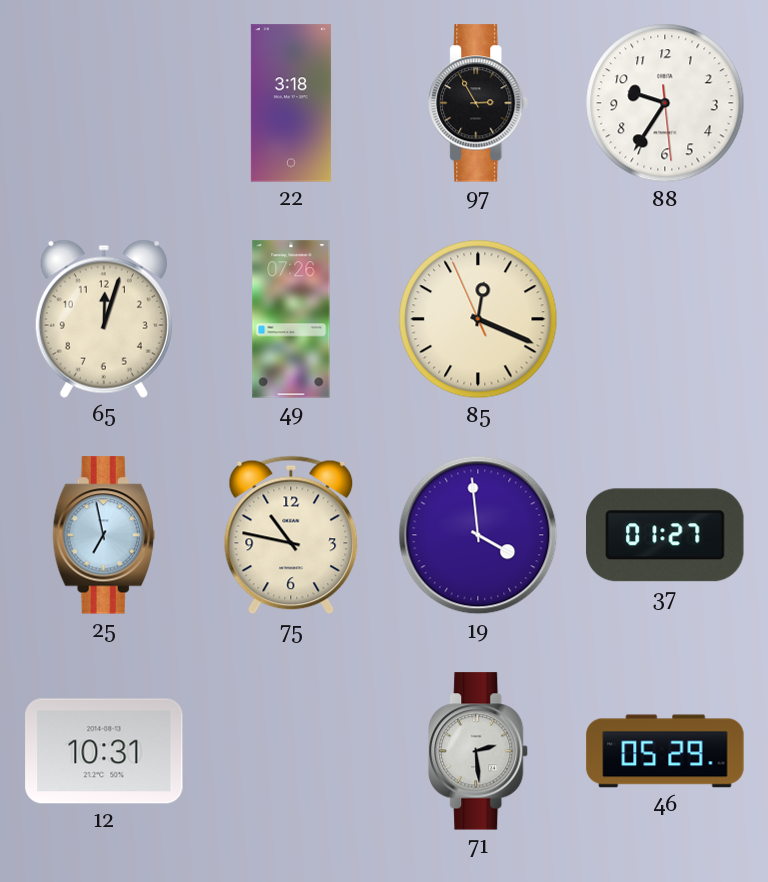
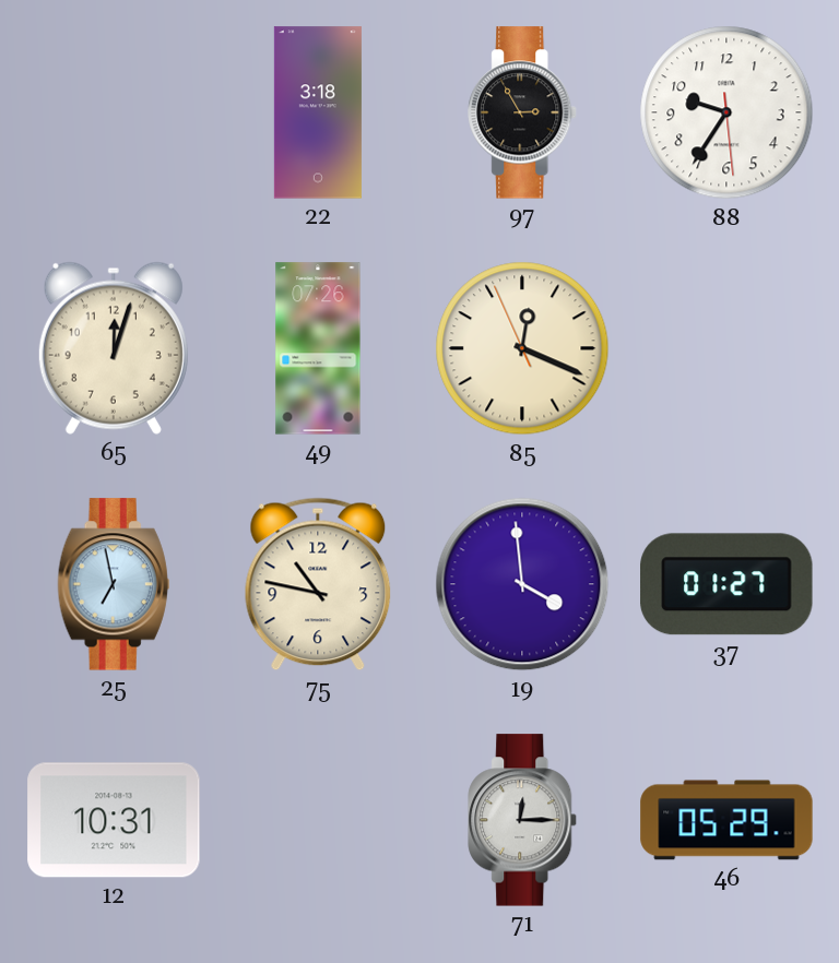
71: 2:29 -> 12:15
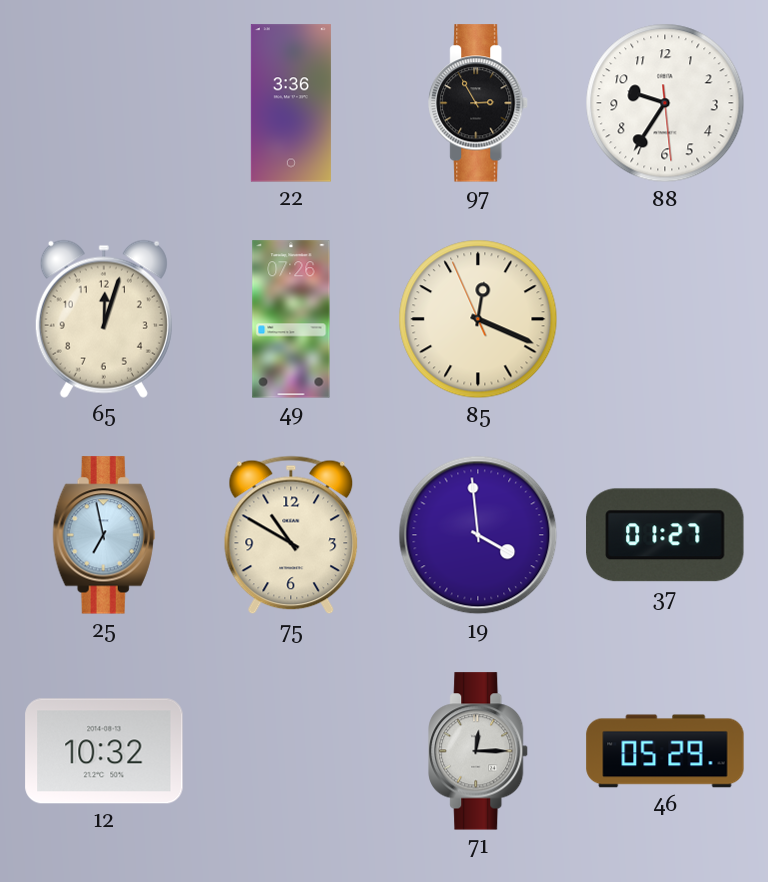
22: 3:18 -> 3:36
75: 10:47 -> 10:50
12: 10:31 -> 10:32
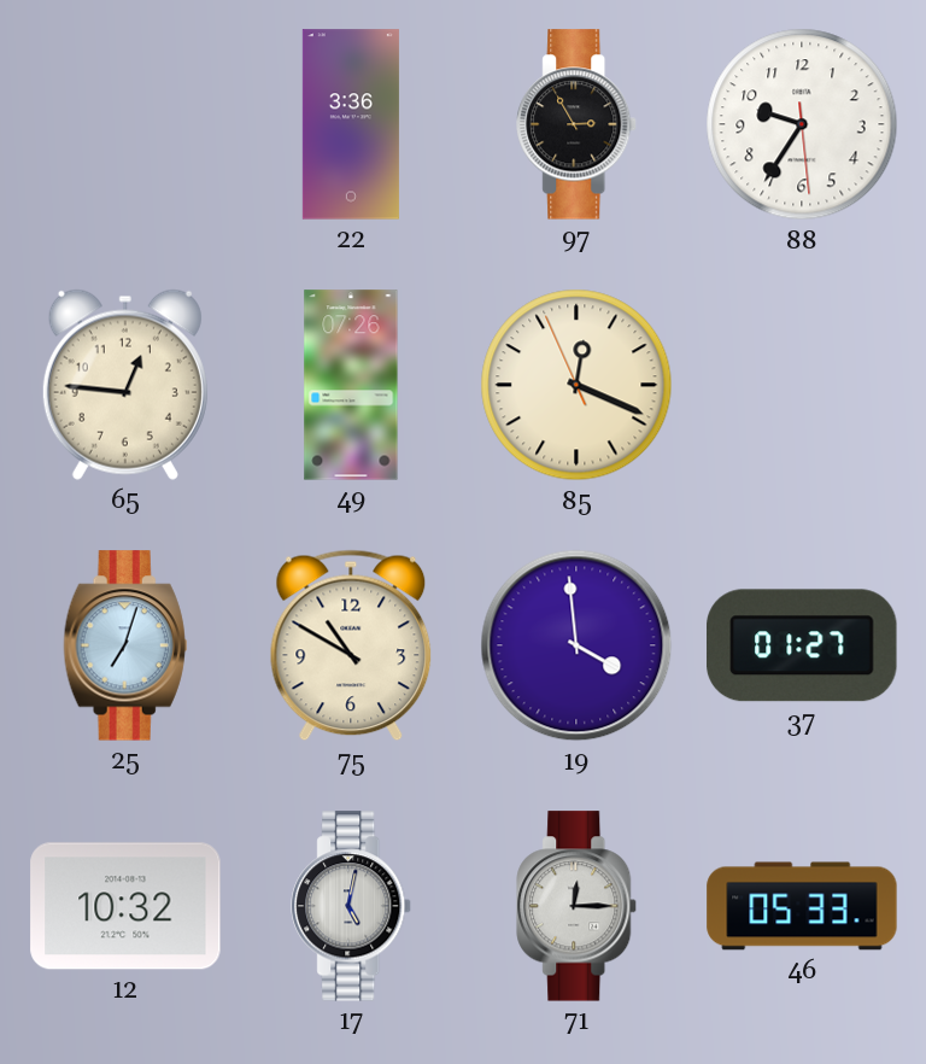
65: 12:03 -> 12:46
25: 6:58 -> 7:03
17: none -> 5:02
46: 05:29 -> 05:33
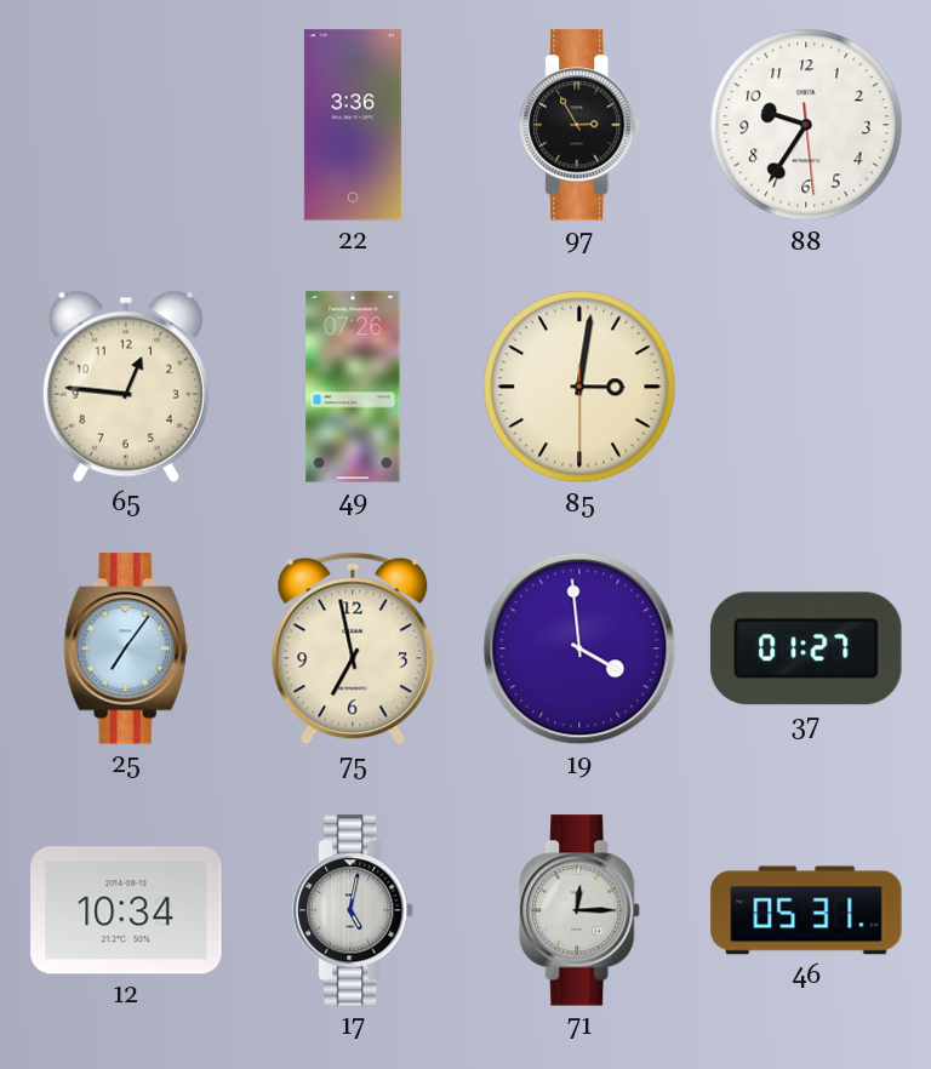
85: 12:18 -> 3:01
25: 7:03 -> 7:06
75: 10:50 -> 6:58
12: 10:32 -> 10:34
46: 05:33 -> 05:31
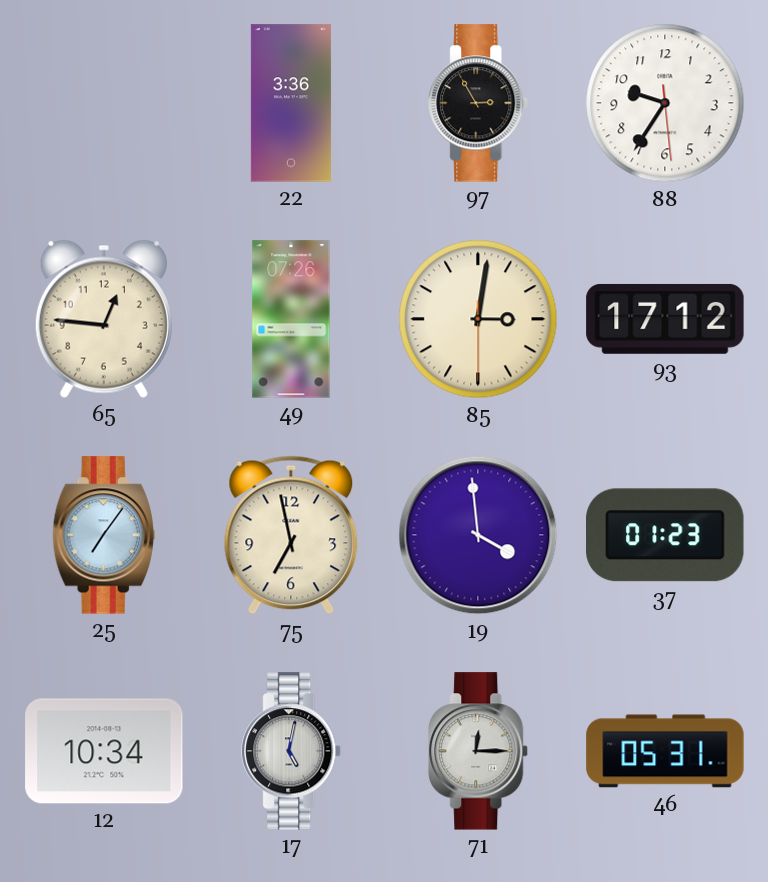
93: none -> 17:12
37: 01:27 -> 01:23
